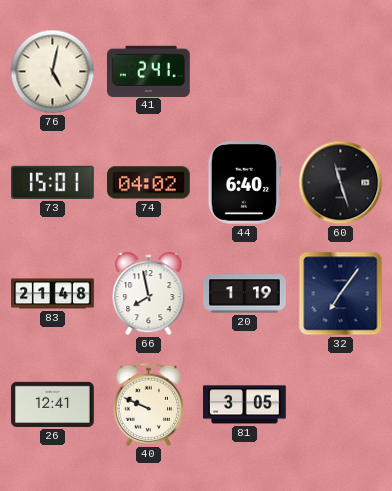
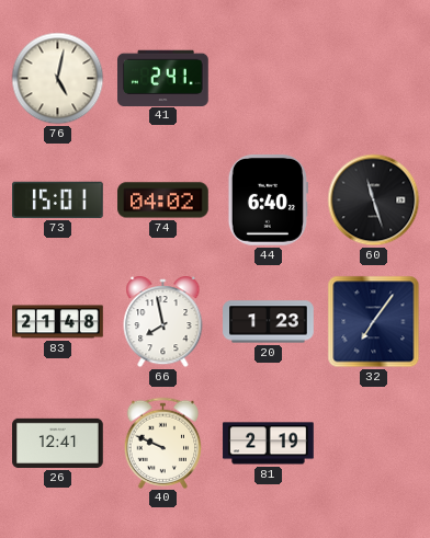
20: 1:19 -> 1:23
81: 3:05 -> 2:19
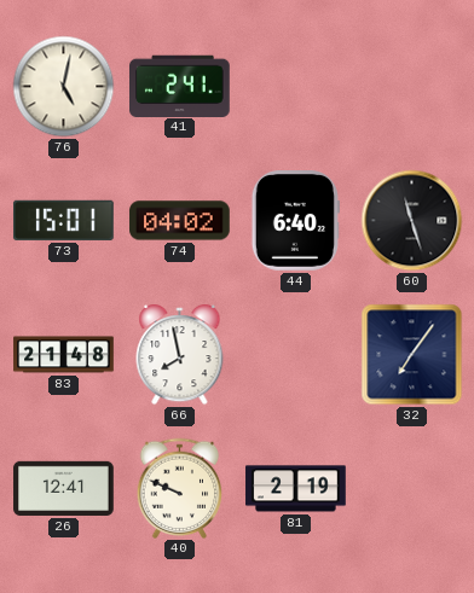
20: 1:23 -> none
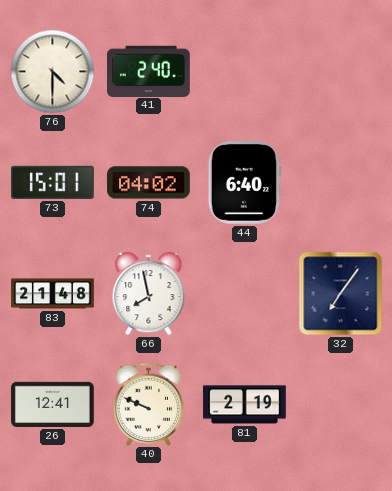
76: 5:02 -> 4:30
41: 2:41 -> 2:40
60: 11:27 -> none
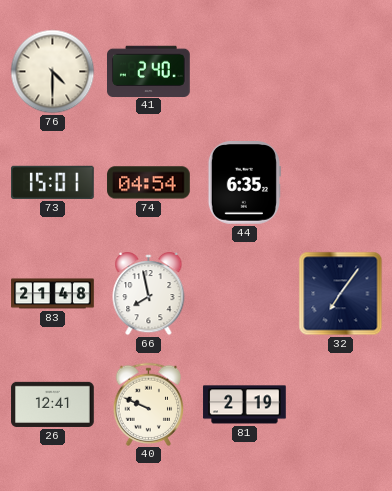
74: 04:02 -> 04:54
44: 6:40 -> 6:35
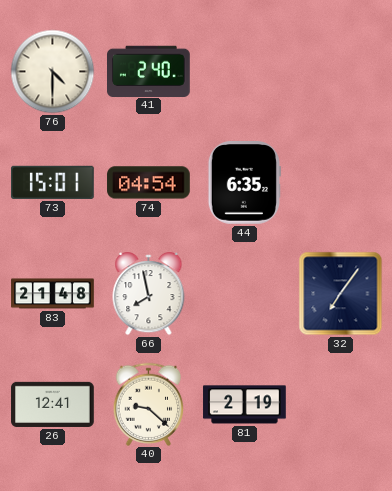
40: 9:49 -> 9:22
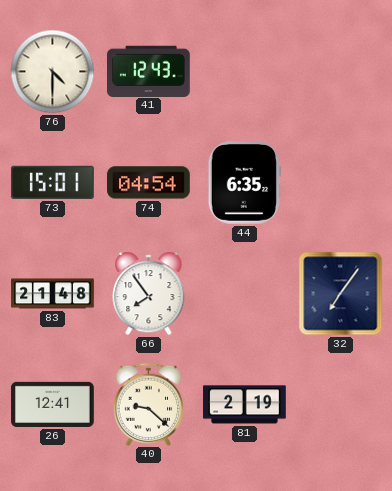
41: 2:40 -> 12:43
66: 7:58 -> 7:54
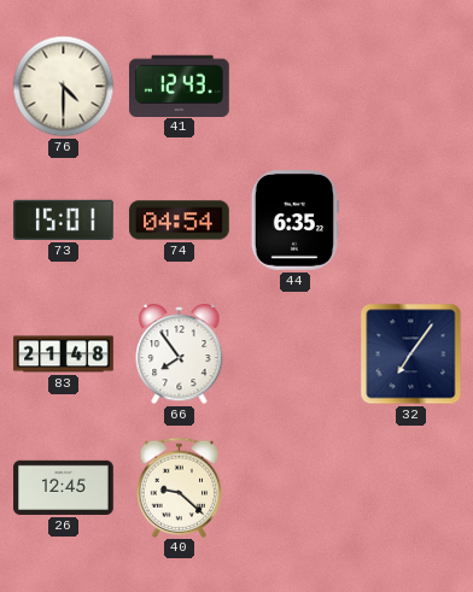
26: 12:41 -> 12:45
81: 2:19 -> none
